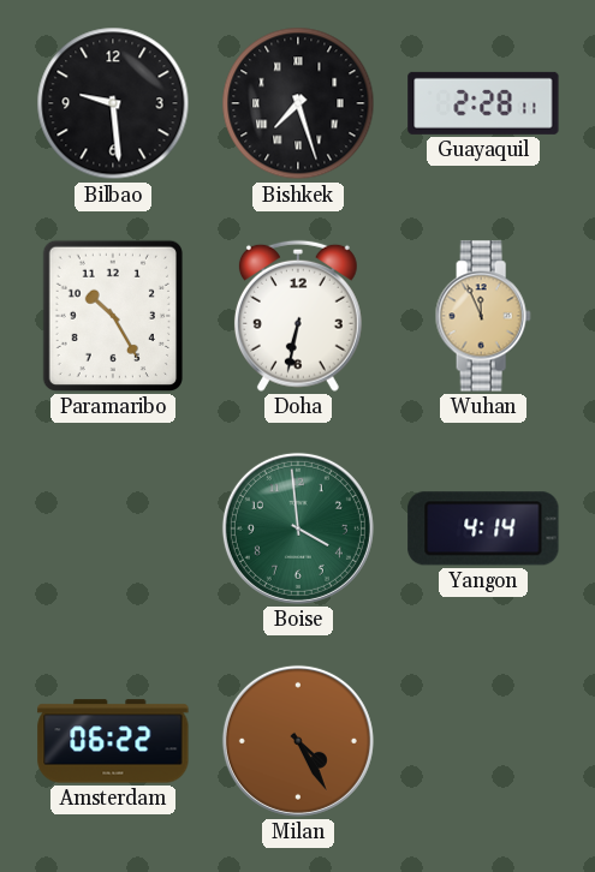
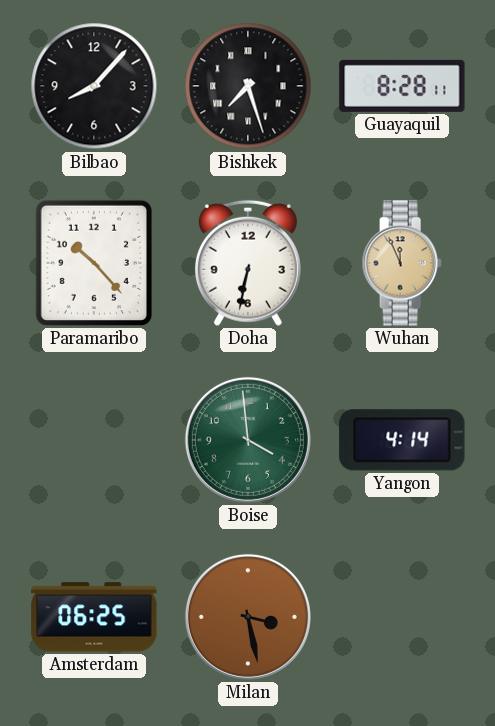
Bilbao: 9:29 -> 8:07
Guayaquil: 2:28 -> 8:28
Paramaribo: 10:25 -> 10:23
Amsterdam: 06:22 -> 06:25
Milan: 4:25 -> 3:28
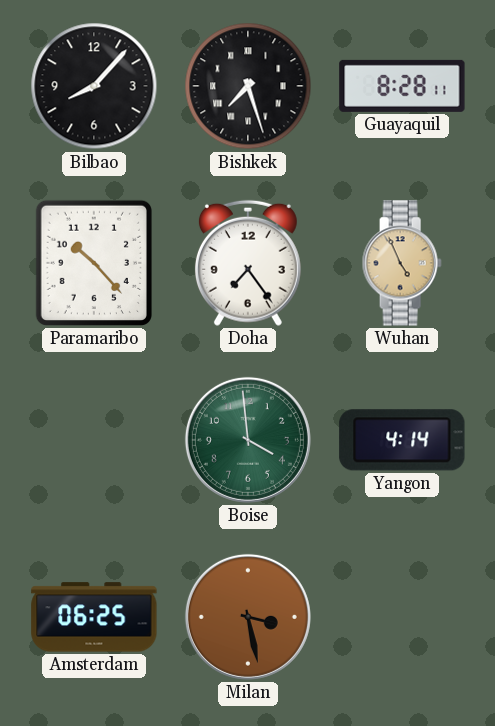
Doha: 6:32 -> 7:24
Wuhan: 11:56 -> 4:56
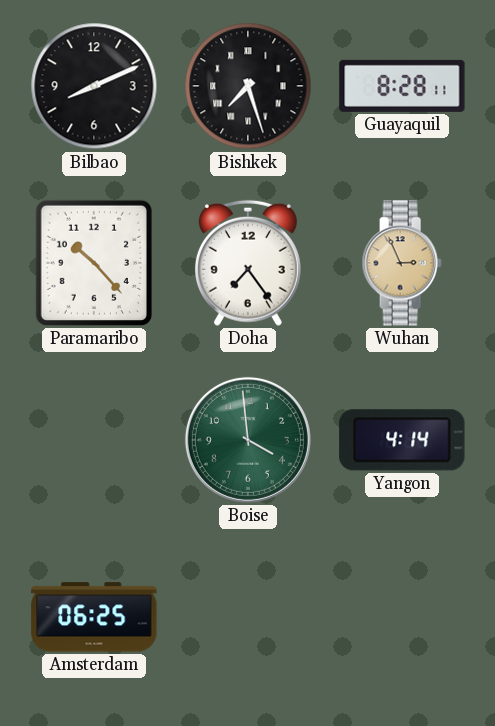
Bilbao: 8:07 -> 8:11
Wuhan: 4:56 -> 2:56
Milan: 3:28 -> none
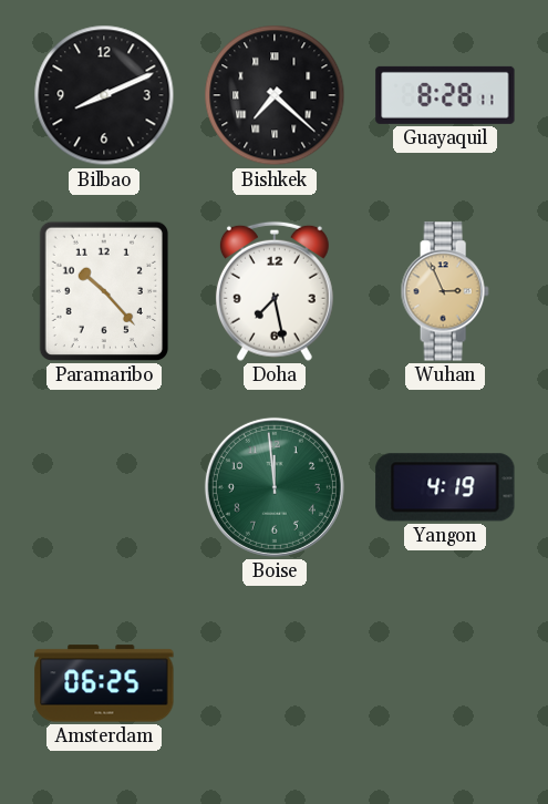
Bishkek: 7:27 -> 7:22
Doha: 7:24 -> 7:28
Boise: 3:59 -> 11:59
Yangon: 4:14 -> 4:19
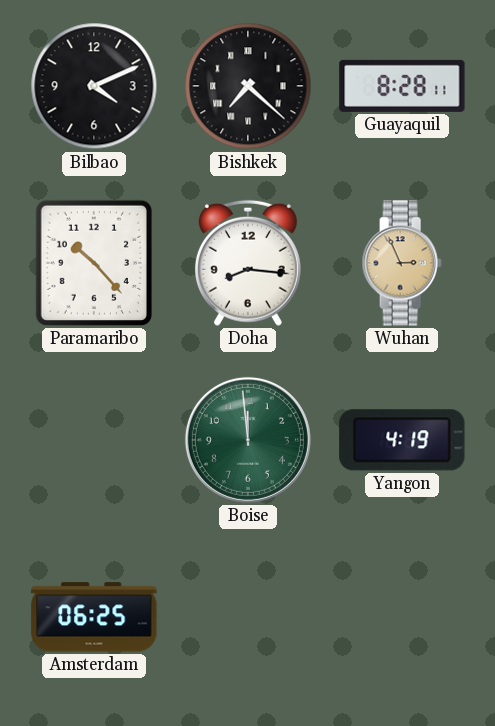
Bilbao: 8:11 -> 4:11
Doha: 7:28 -> 8:16
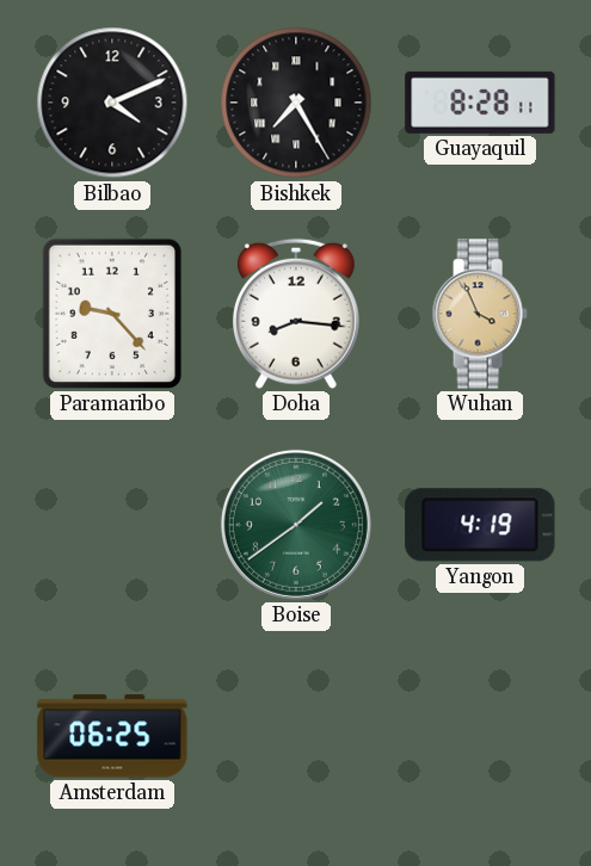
Bishkek: 7:22 -> 7:25
Paramaribo: 10:23 -> 9:23
Wuhan: 2:56 -> 3:56
Boise: 11:59 -> 1:39
